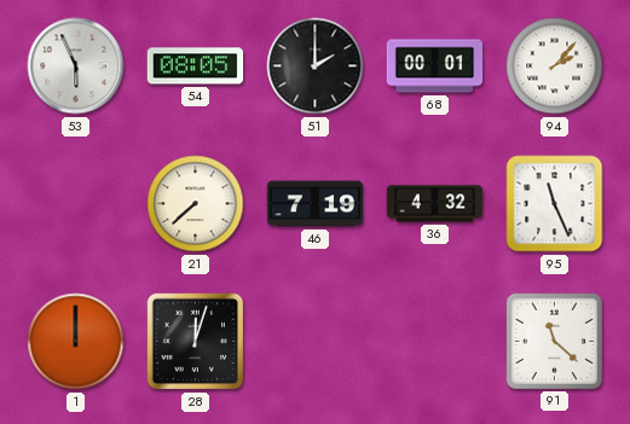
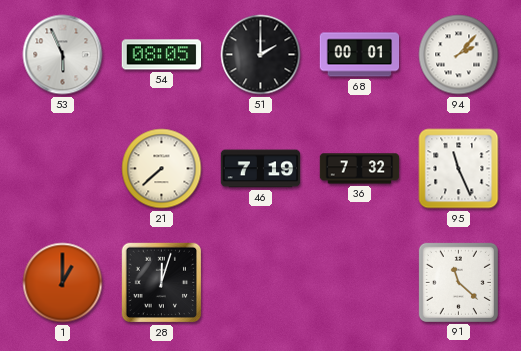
36: 4:32 -> 7:32
1: 12:00 -> 1:00
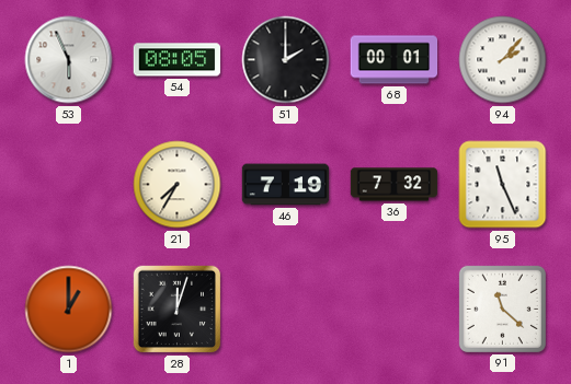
21: 7:38 -> 7:35
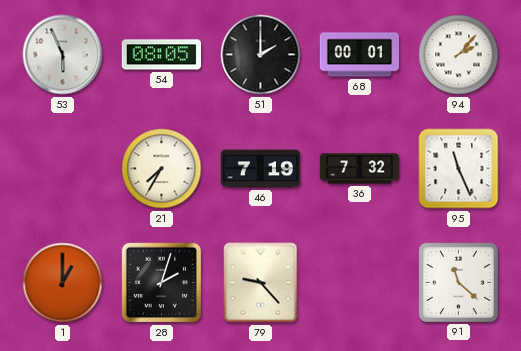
28: 12:03 -> 2:03
79: none -> 9:23
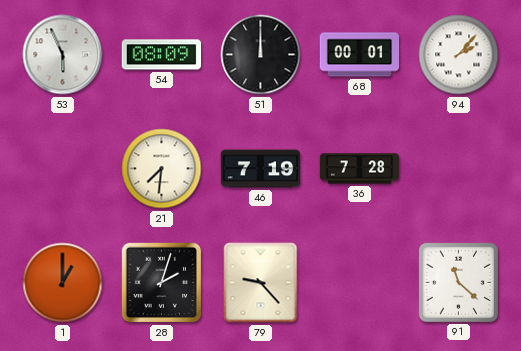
54: 08:05 -> 08:09
51: 2:00 -> 12:00
21: 7:35 -> 7:31
36: 7:32 -> 7:28
95: 11:26 -> none
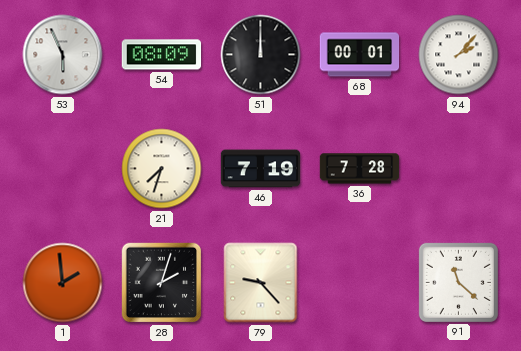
21: 7:31 -> 7:33
1: 1:00 -> 1:59
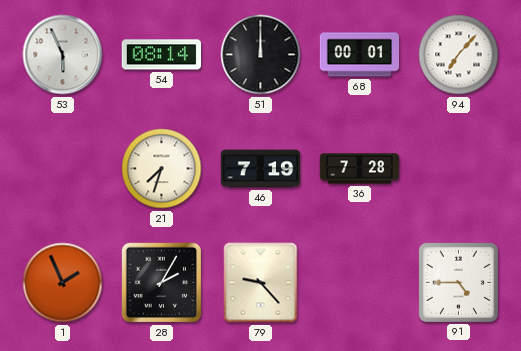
54: 08:09 -> 08:14
94: 2:07 -> 7:07
1: 1:59 -> 1:56
28: 2:03 -> 2:05
91: 11:22 -> 4:45
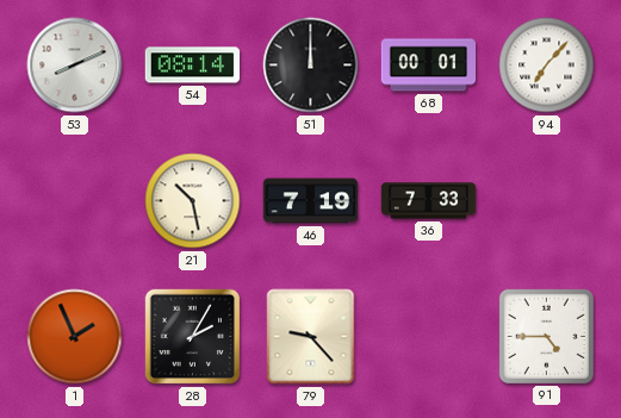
53: 5:56 -> 8:11
21: 7:33 -> 10:28
36: 7:28 -> 7:33
